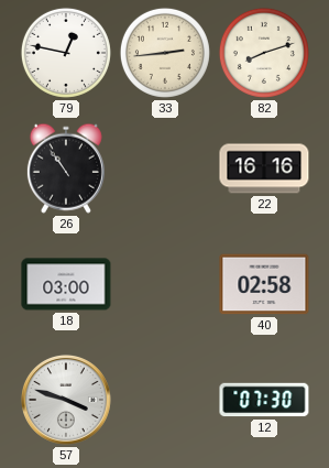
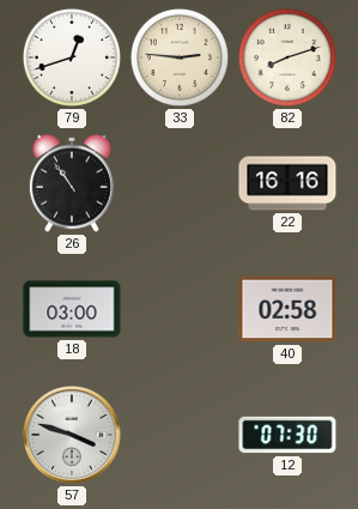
79: 12:47 -> 12:42
33: 2:44 -> 2:46
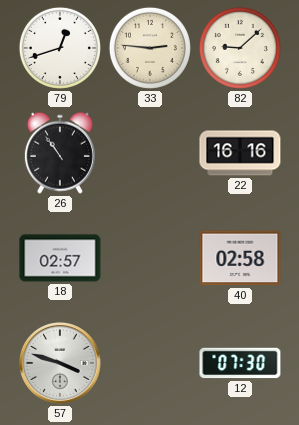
82: 8:12 -> 9:08
18: 03:00 -> 02:57
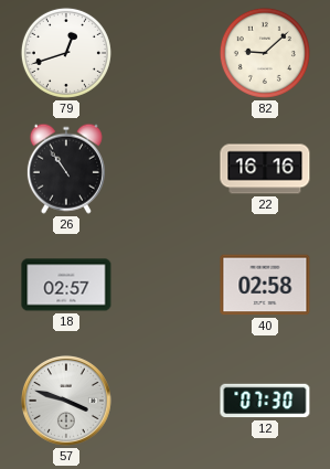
33: 2:46 -> none
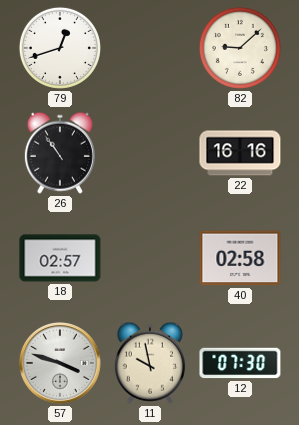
11: none -> 9:58
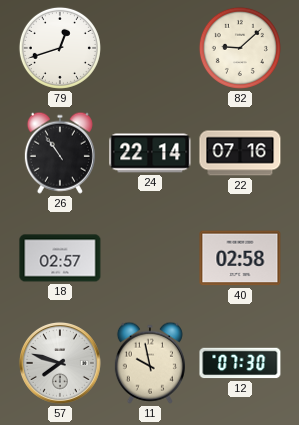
24: none -> 22:14
22: 16:16 -> 07:16
57: 3:48 -> 7:48
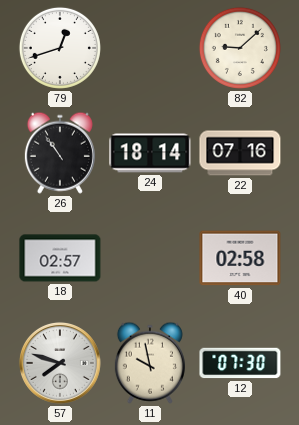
24: 22:14 -> 18:14
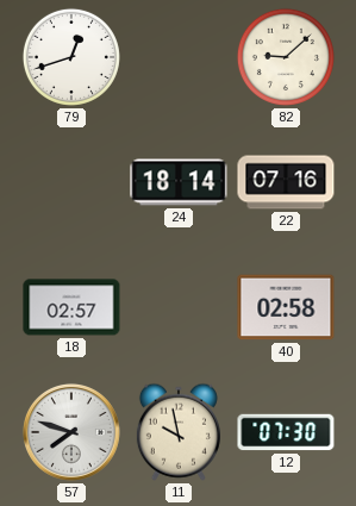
26: 10:54 -> none
